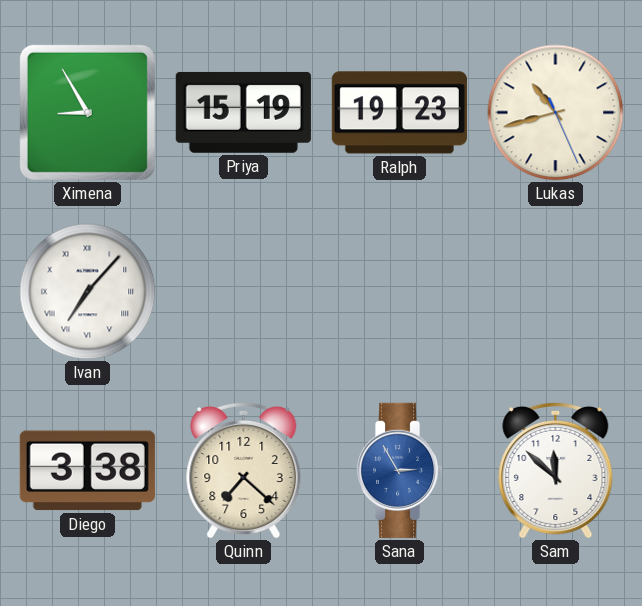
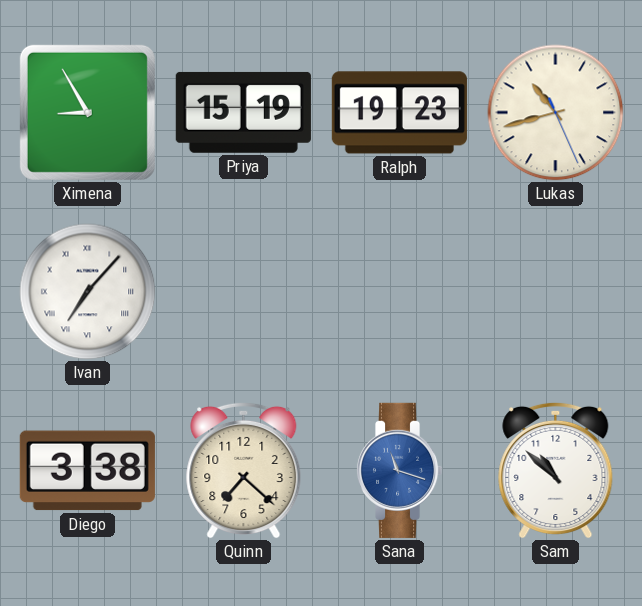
Sana: 2:55 -> 11:18
Sam: 11:52 -> 10:52
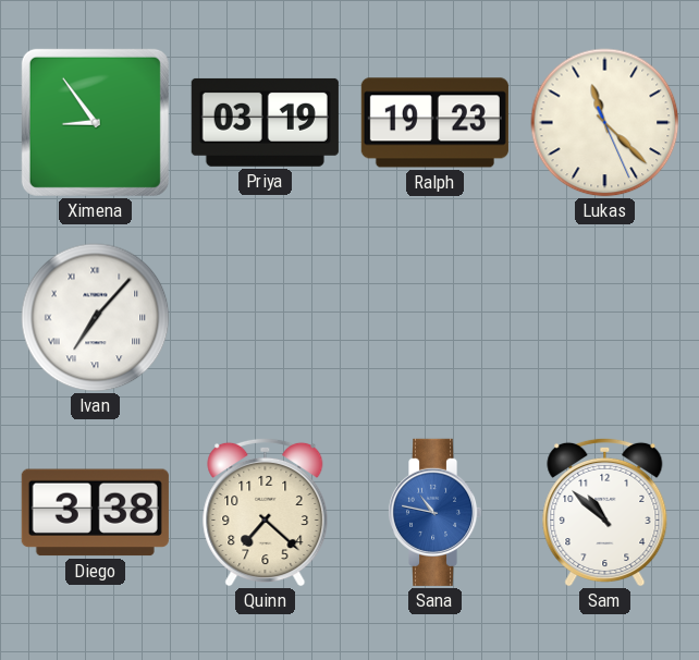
Ximena: 8:55 -> 8:54
Priya: 15:19 -> 03:19
Lukas: 10:42 -> 11:22
Sana: 11:18 -> 10:47
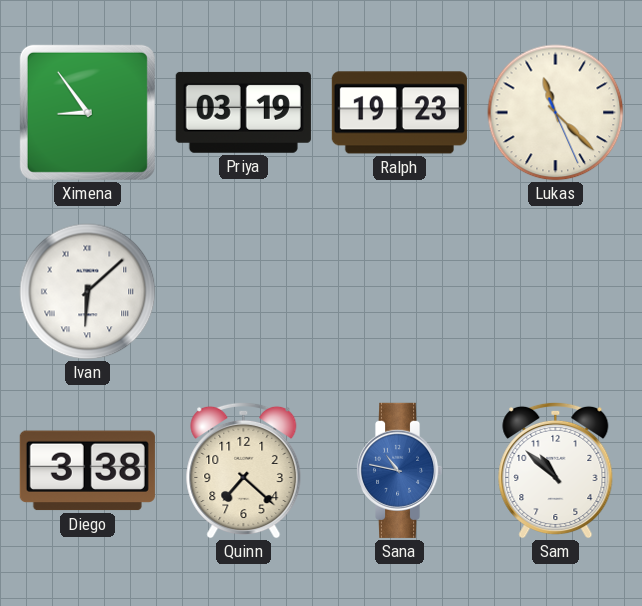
Ivan: 7:07 -> 6:08
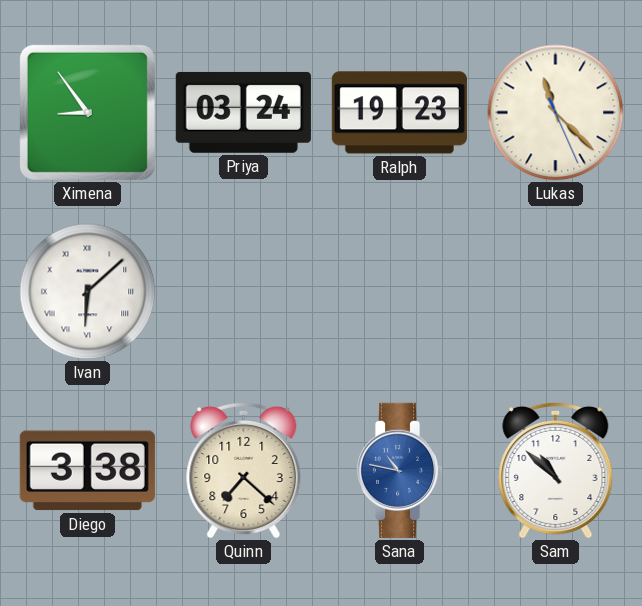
Priya: 03:19 -> 03:24
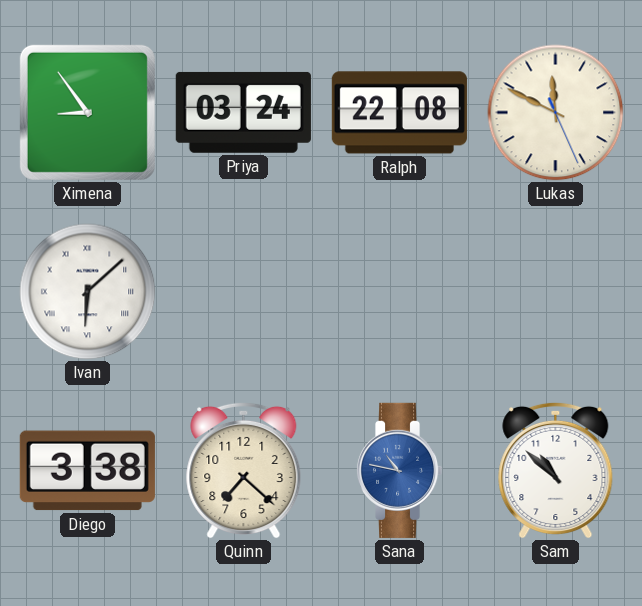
Ralph: 19:23 -> 22:08
Lukas: 11:22 -> 11:49
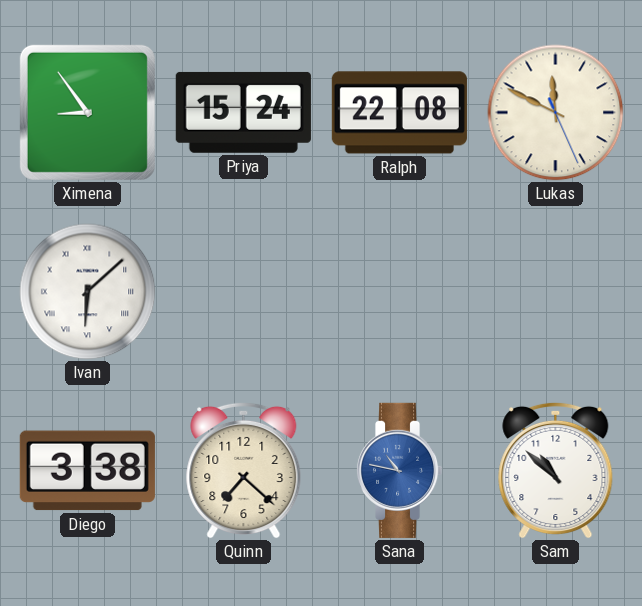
Priya: 03:24 -> 15:24
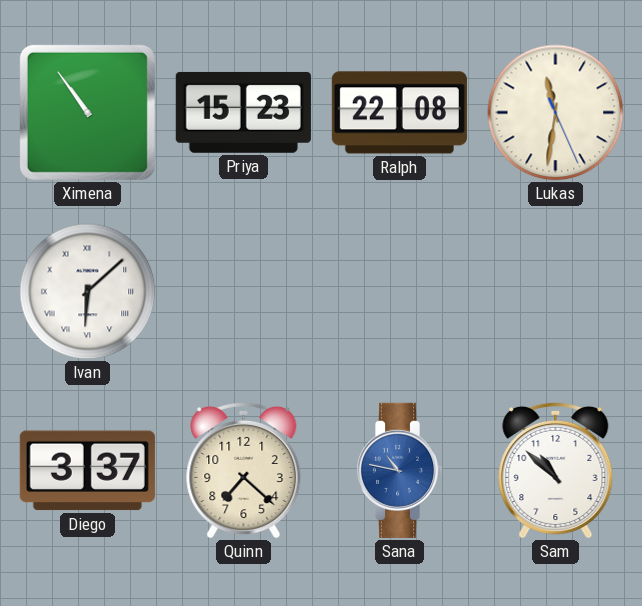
Ximena: 8:54 -> 10:54
Priya: 15:24 -> 15:23
Lukas: 11:49 -> 11:31
Diego: 3:38 -> 3:37
